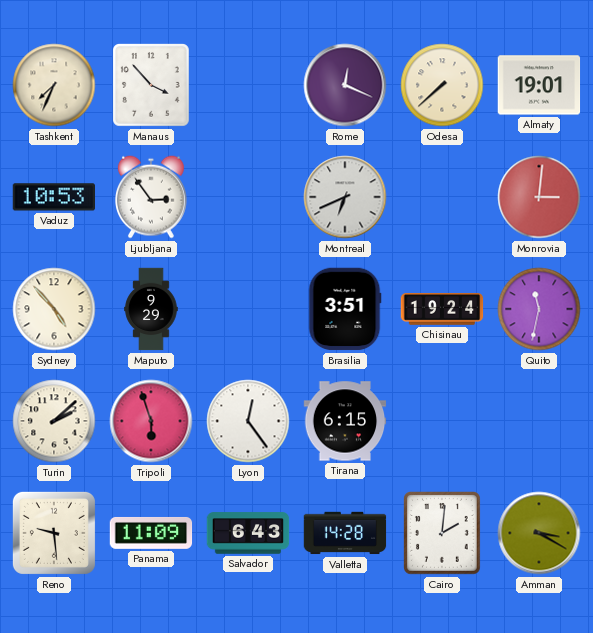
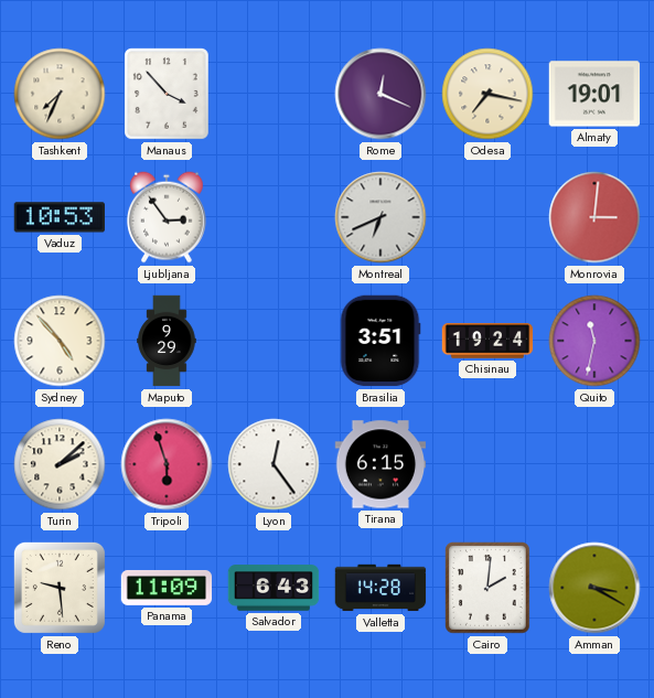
Odesa: 7:38 -> 7:17
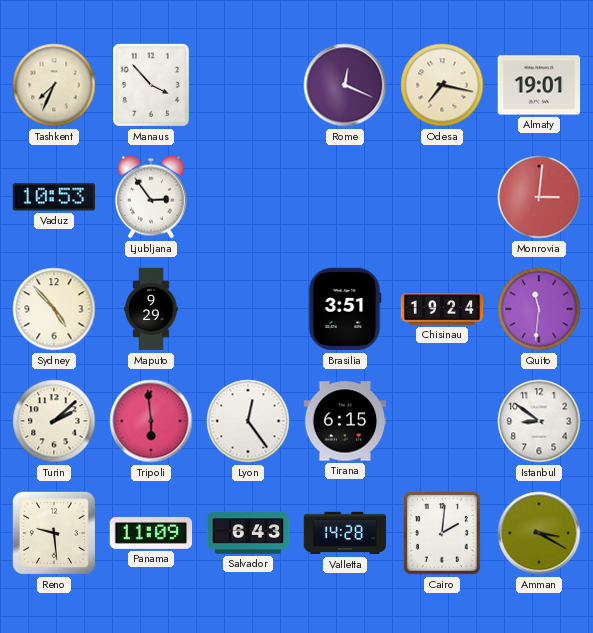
Montreal: 6:41 -> none
Quito: 11:32 -> 11:31
Tripoli: 5:57 -> 5:59
Istanbul: none -> 8:51
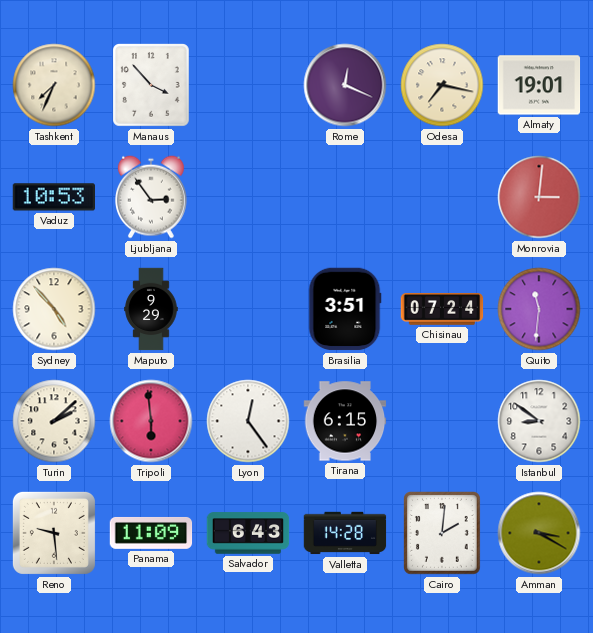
Chisinau: 19:24 -> 07:24
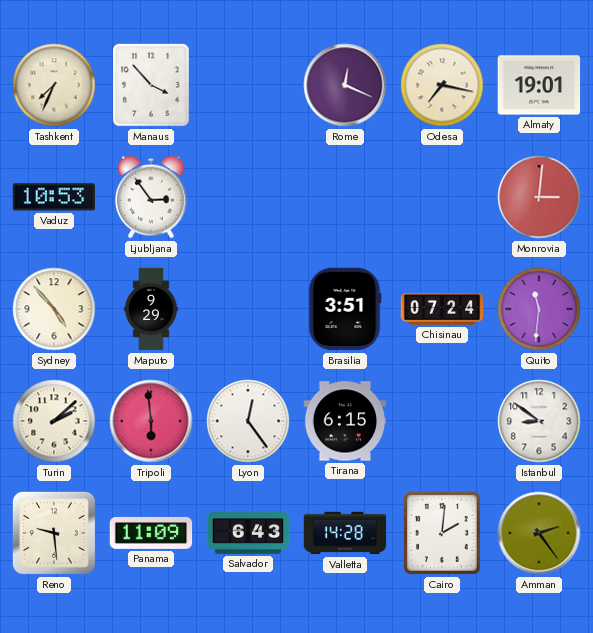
Amman: 3:20 -> 2:24
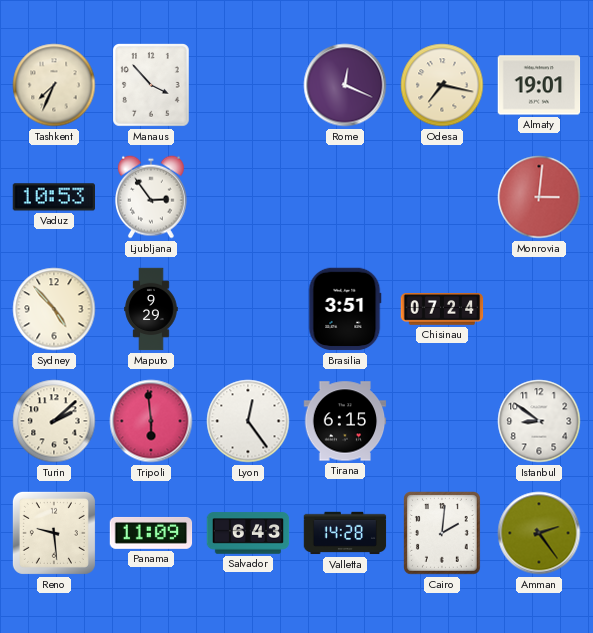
Quito: 11:31 -> none
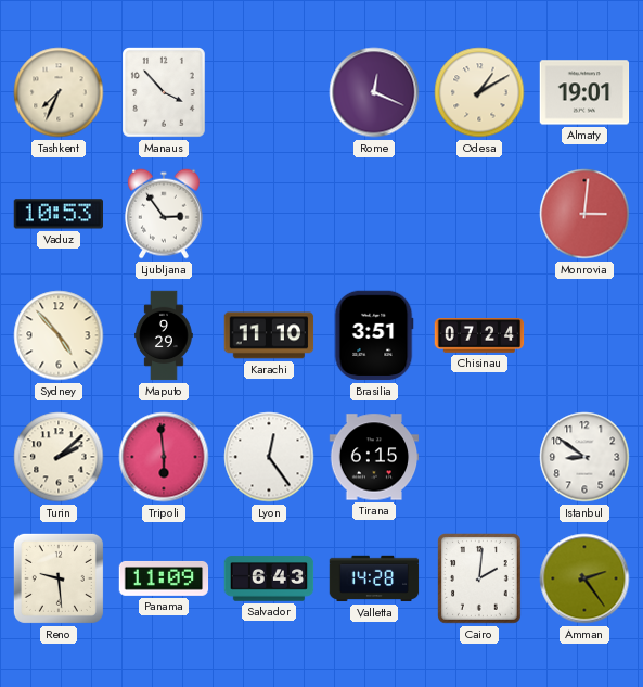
Odesa: 7:17 -> 1:10
Karachi: none -> 11:10
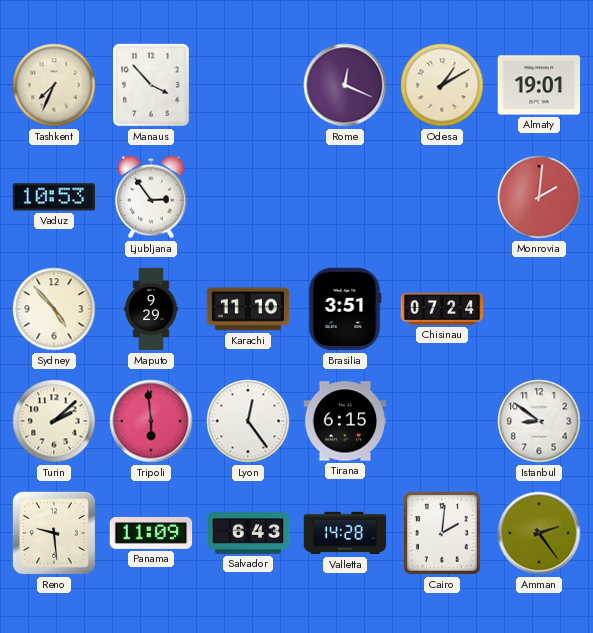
Monrovia: 3:01 -> 2:01
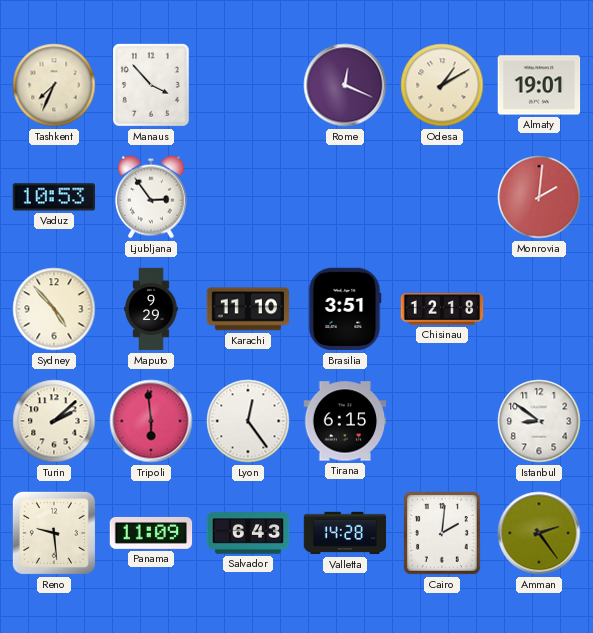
Chisinau: 07:24 -> 12:18
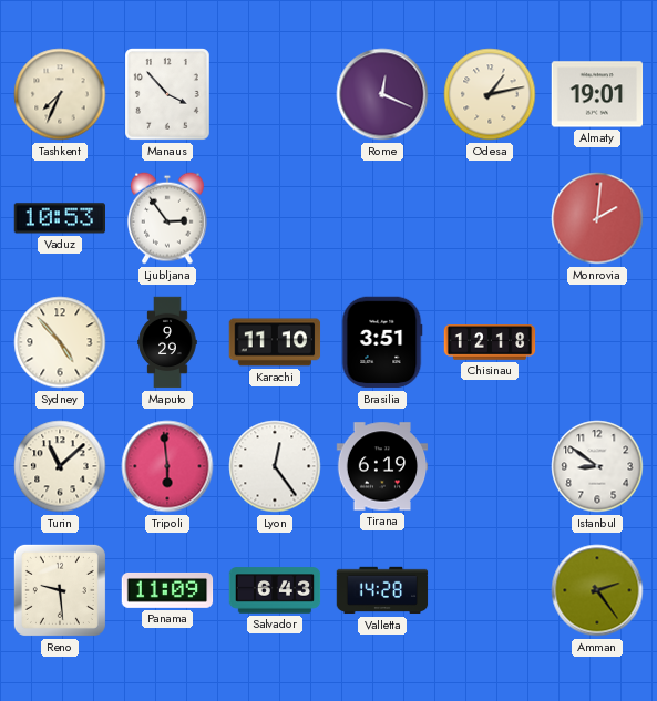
Odesa: 1:10 -> 1:13
Turin: 2:08 -> 11:08
Tirana: 6:15 -> 6:19
Cairo: 2:01 -> none
